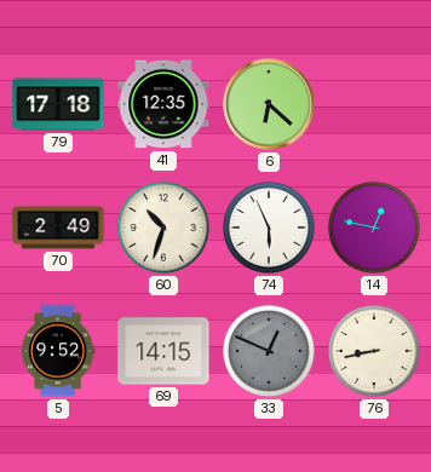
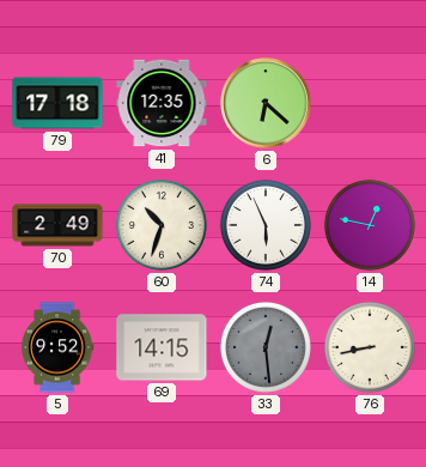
33: 12:49 -> 12:29
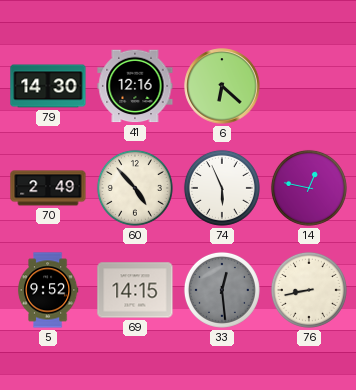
79: 17:18 -> 14:30
41: 12:35 -> 12:16
60: 10:33 -> 4:53
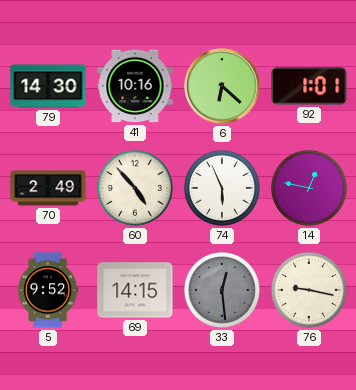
41: 12:16 -> 10:16
92: none -> 1:01
76: 8:43 -> 9:17
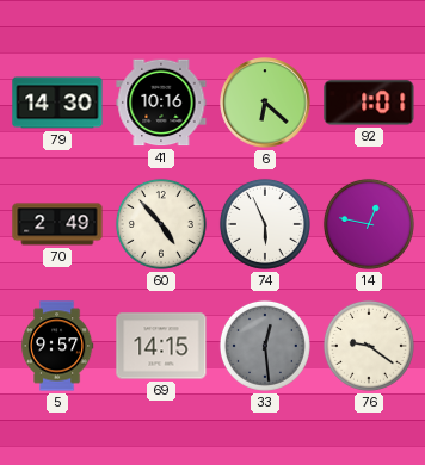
5: 9:52 -> 9:57
76: 9:17 -> 9:21
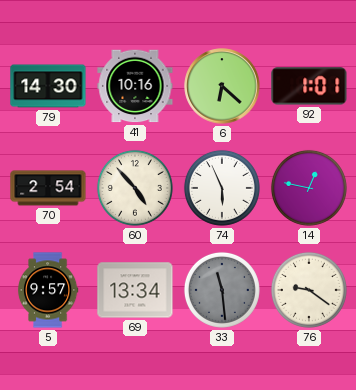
70: 2:49 -> 2:54
69: 14:15 -> 13:34
33: 12:29 -> 11:29
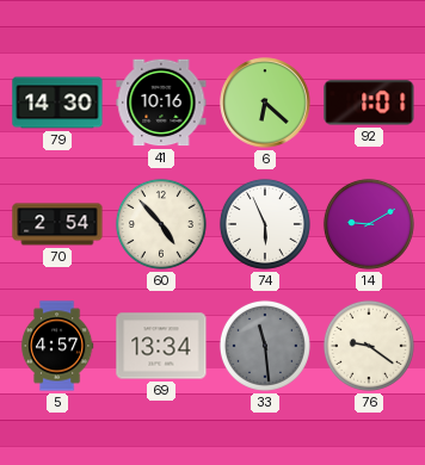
14: 12:47 -> 9:10
5: 9:57 -> 4:57
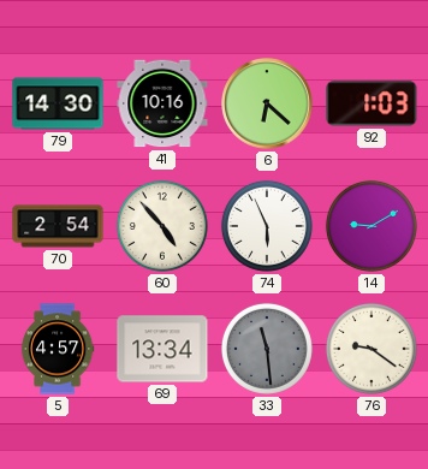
92: 1:01 -> 1:03
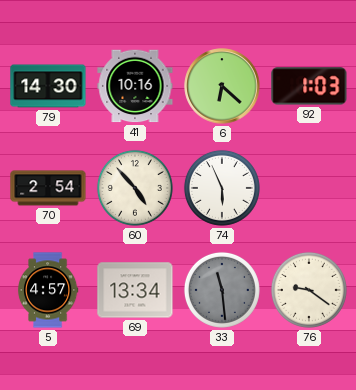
14: 9:10 -> none
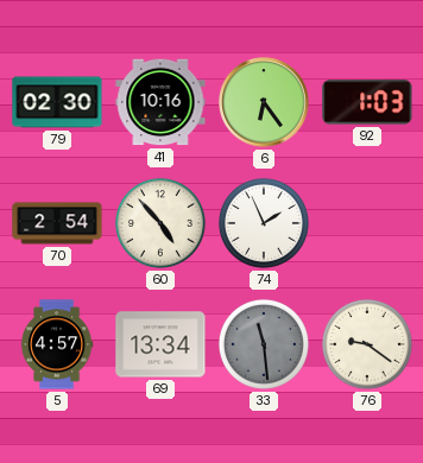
79: 14:30 -> 02:30
6: 6:22 -> 6:24
74: 5:56 -> 1:56
